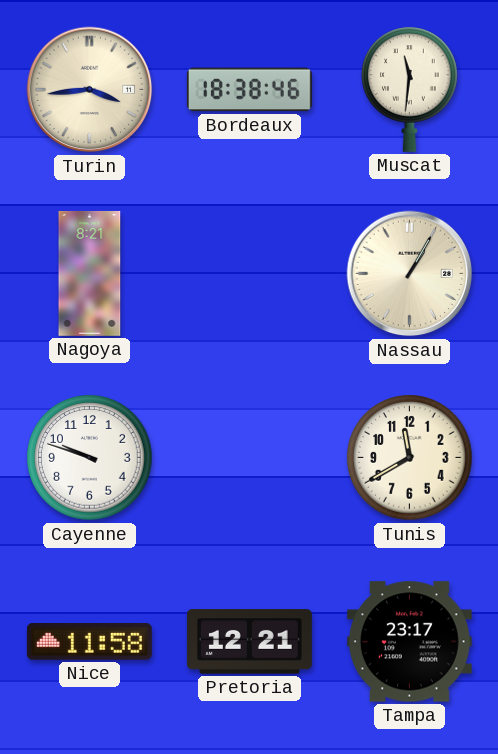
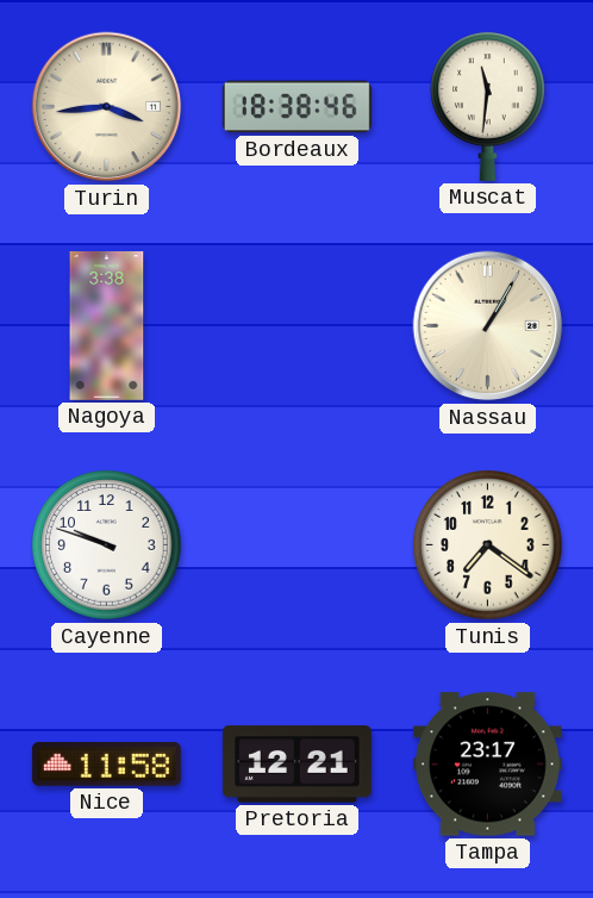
Nagoya: 8:21 -> 3:38
Tunis: 11:40 -> 7:21
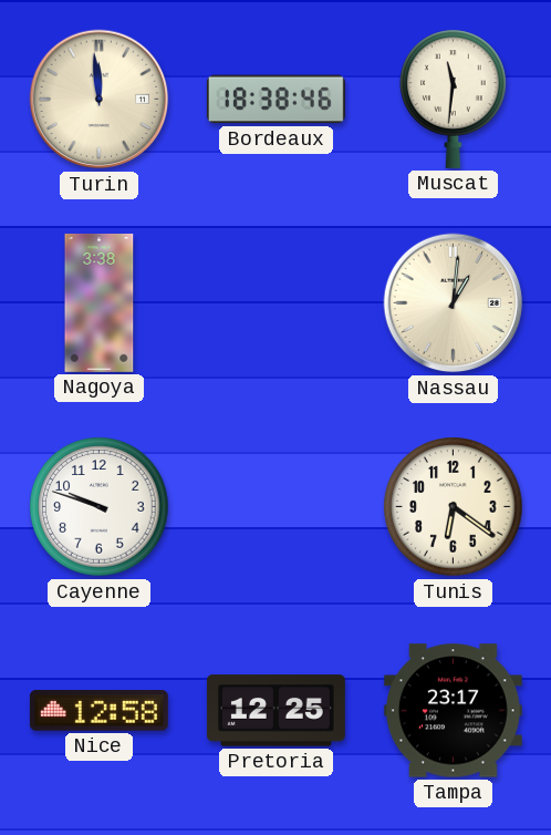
Turin: 3:44 -> 11:59
Nassau: 1:05 -> 1:01
Tunis: 7:21 -> 6:21
Nice: 11:58 -> 12:58
Pretoria: 12:21 -> 12:25
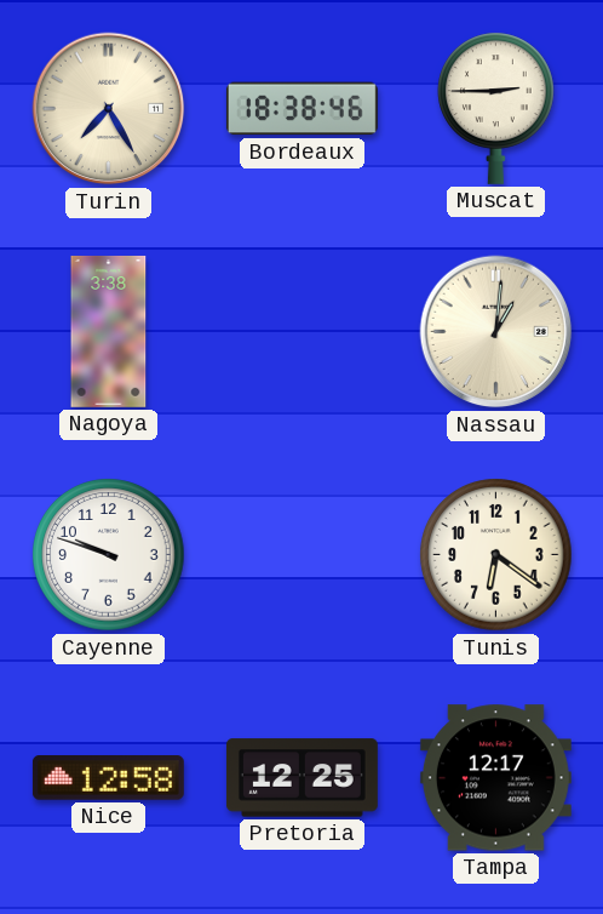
Turin: 11:59 -> 7:25
Muscat: 11:31 -> 2:45
Tampa: 23:17 -> 12:17
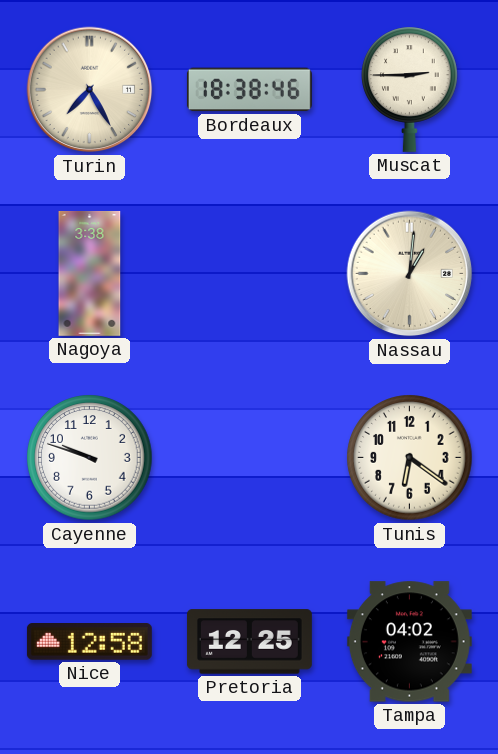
Tampa: 12:17 -> 04:02
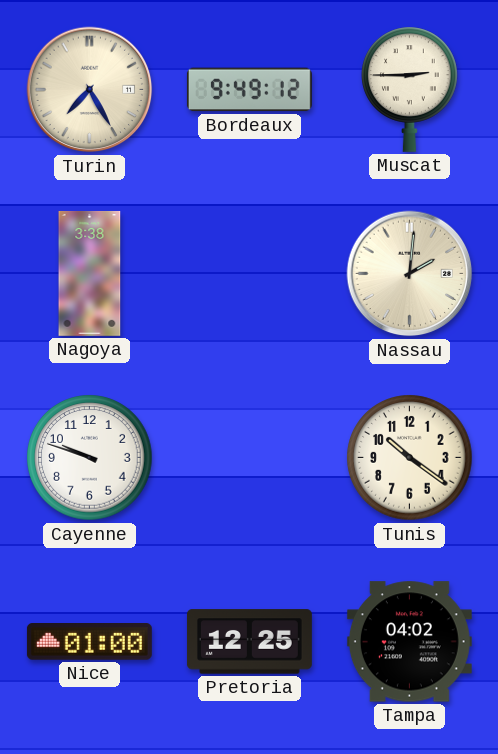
Bordeaux: 18:38 -> 9:49
Nassau: 1:01 -> 2:01
Tunis: 6:21 -> 10:21
Nice: 12:58 -> 01:00
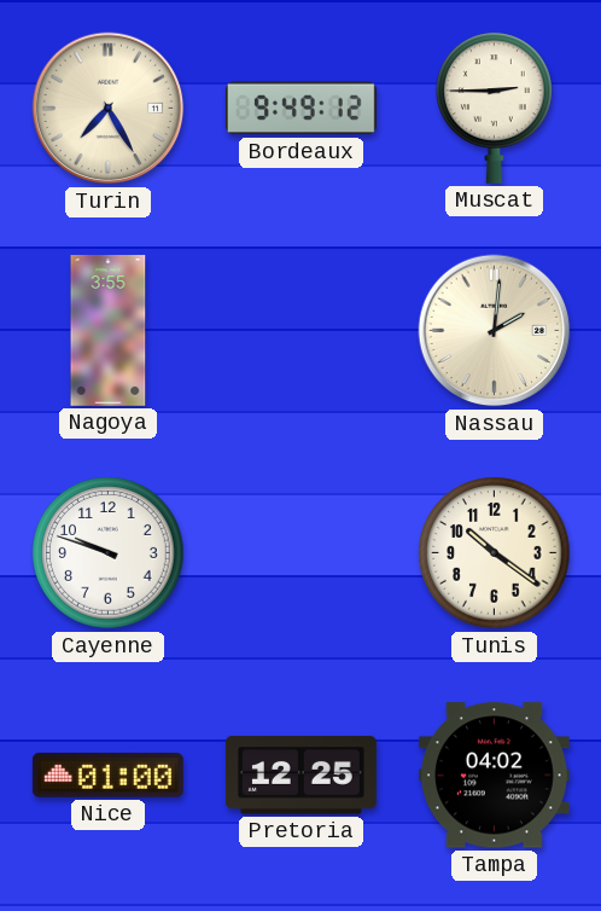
Nagoya: 3:38 -> 3:55
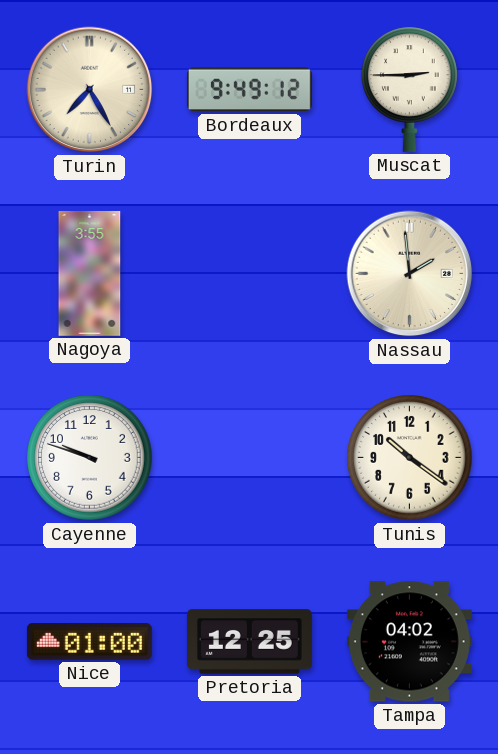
Nassau: 2:01 -> 1:59
